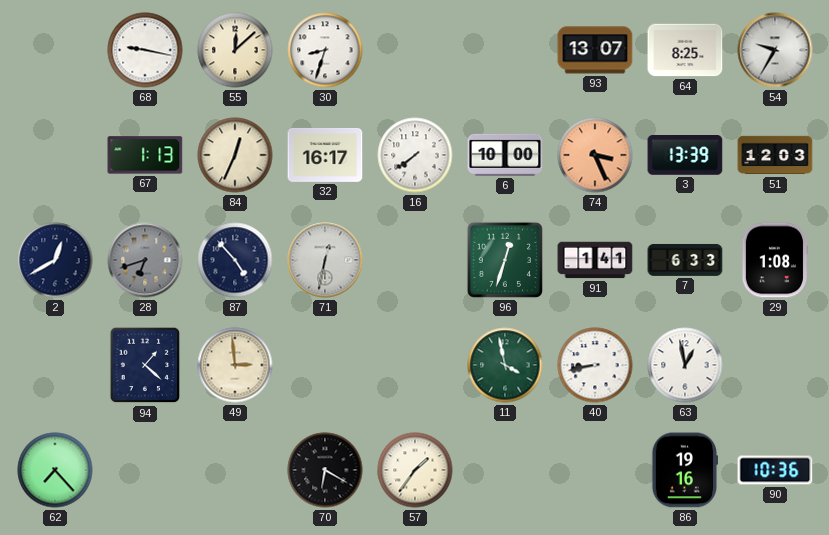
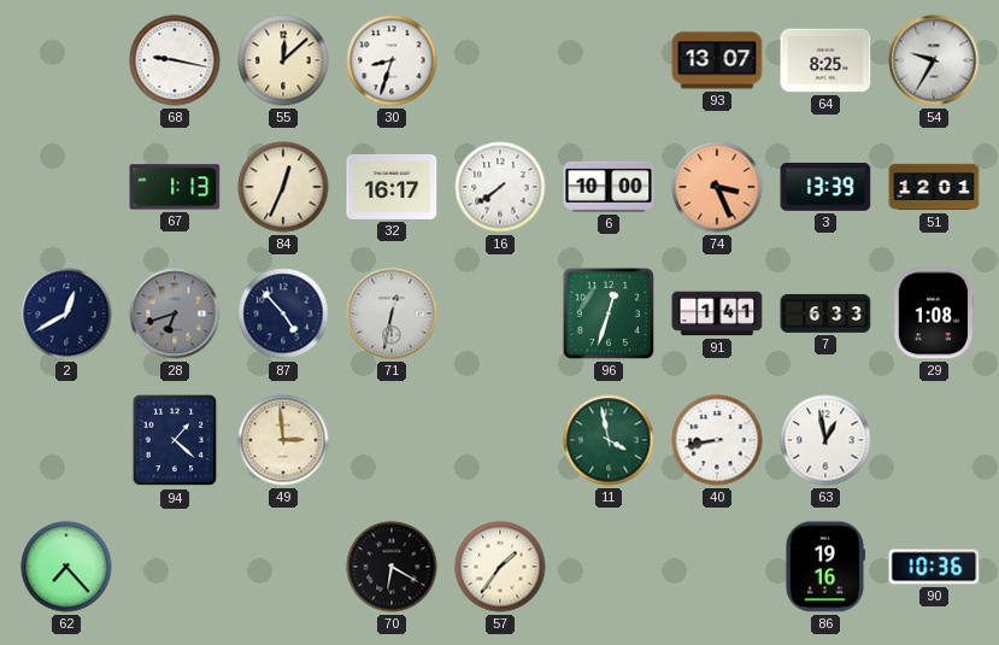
51: 12:03 -> 12:01
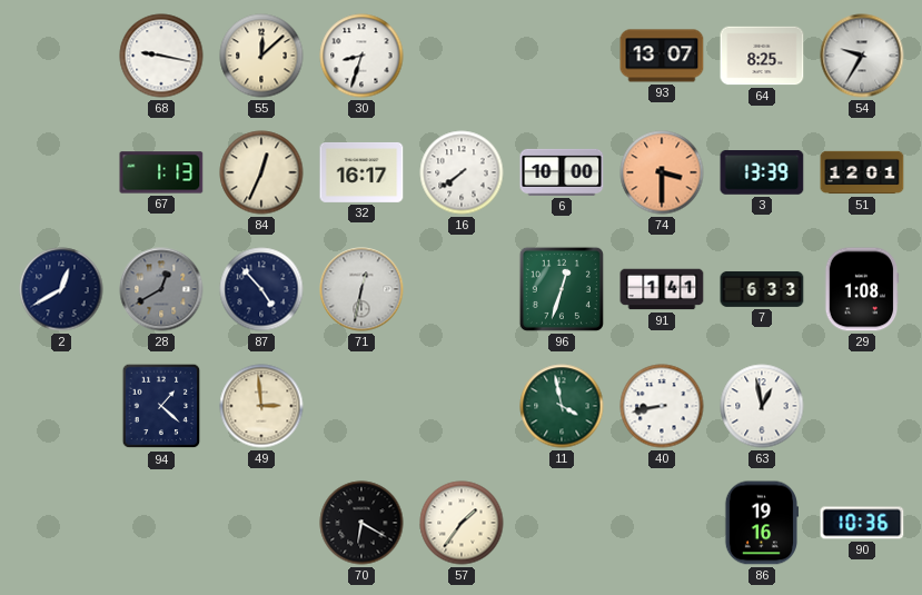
74: 3:26 -> 3:30
28: 6:42 -> 12:40
62: 7:23 -> none
